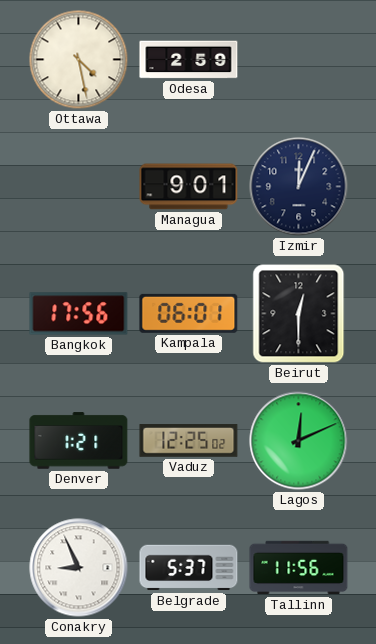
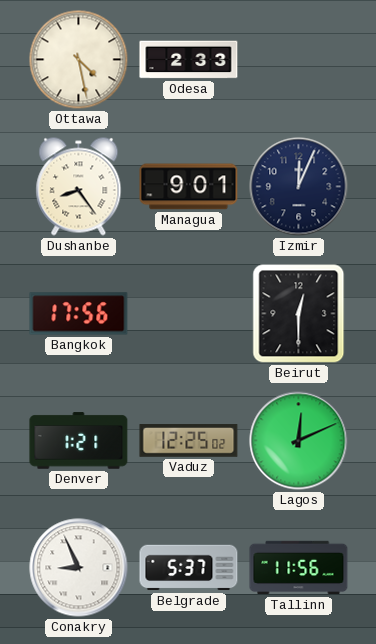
Odesa: 2:59 -> 2:33
Dushanbe: none -> 8:24
Kampala: 06:01 -> none
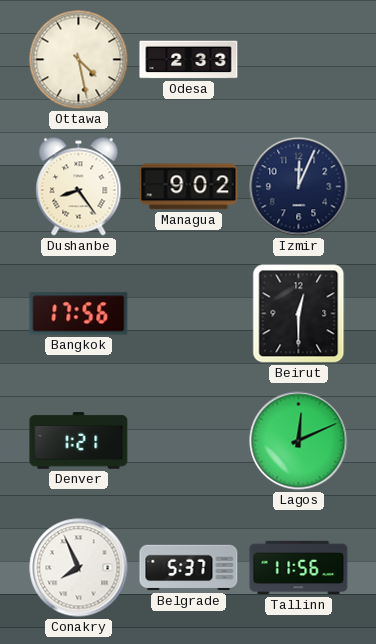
Managua: 9:01 -> 9:02
Vaduz: 12:25 -> none
Conakry: 8:56 -> 7:56
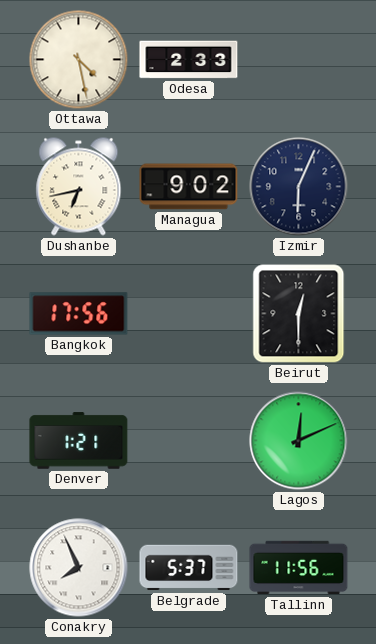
Dushanbe: 8:24 -> 6:43
Izmir: 12:04 -> 6:04
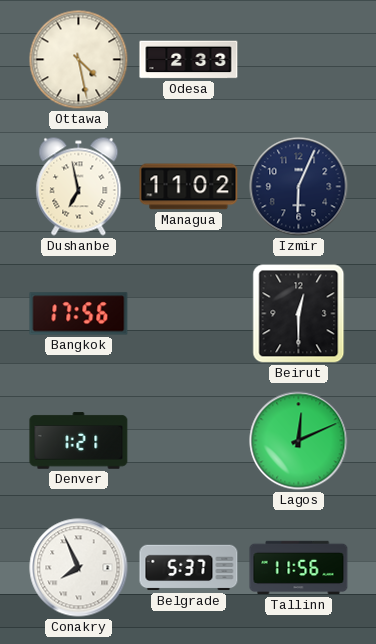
Dushanbe: 6:43 -> 6:58
Managua: 9:02 -> 11:02
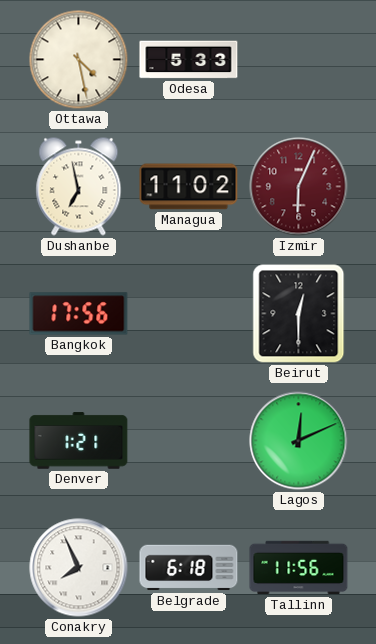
Odesa: 2:33 -> 5:33
Izmir dial: navy -> burgundy
Belgrade: 5:37 -> 6:18
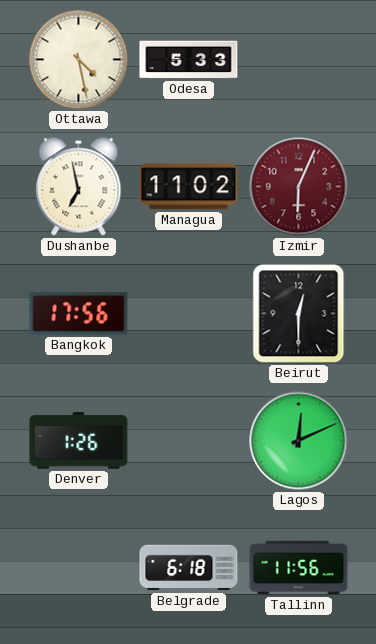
Denver: 1:21 -> 1:26
Conakry: 7:56 -> none
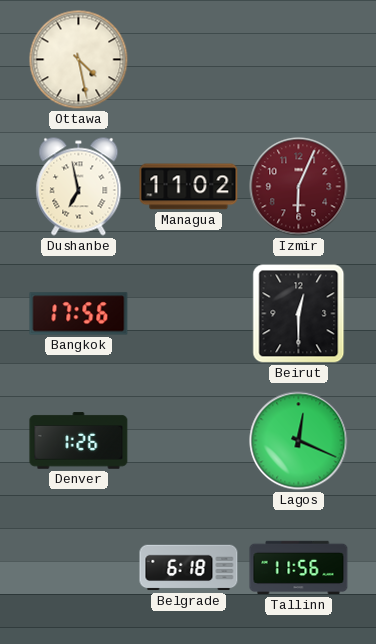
Odesa: 5:33 -> none
Lagos: 12:11 -> 12:19
